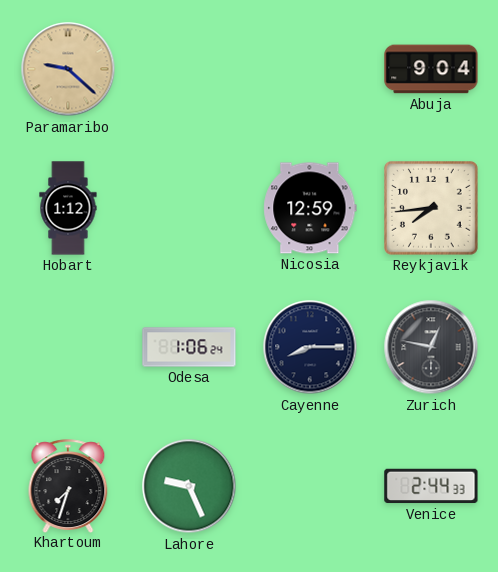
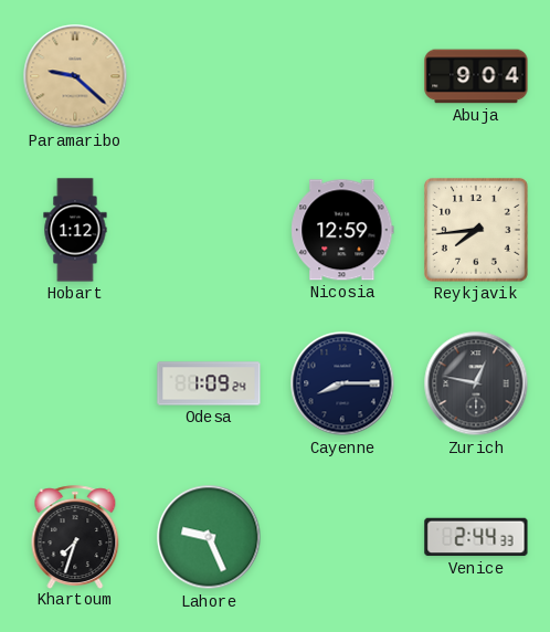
Odesa: 1:06 -> 1:09
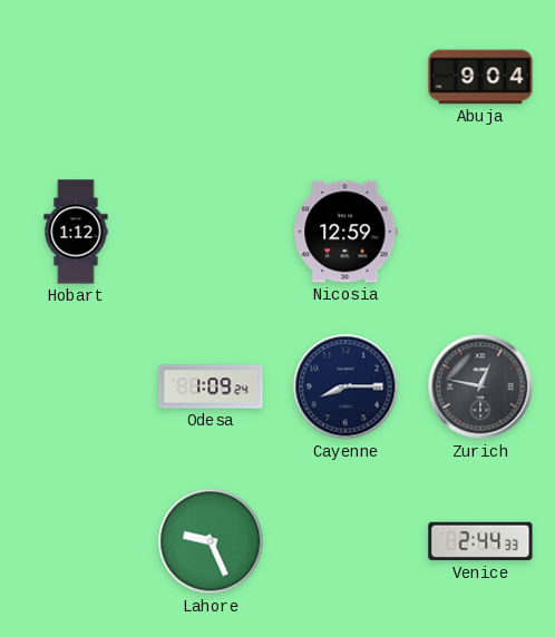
Paramaribo: 9:22 -> none
Reykjavik: 7:44 -> none
Khartoum: 7:33 -> none
